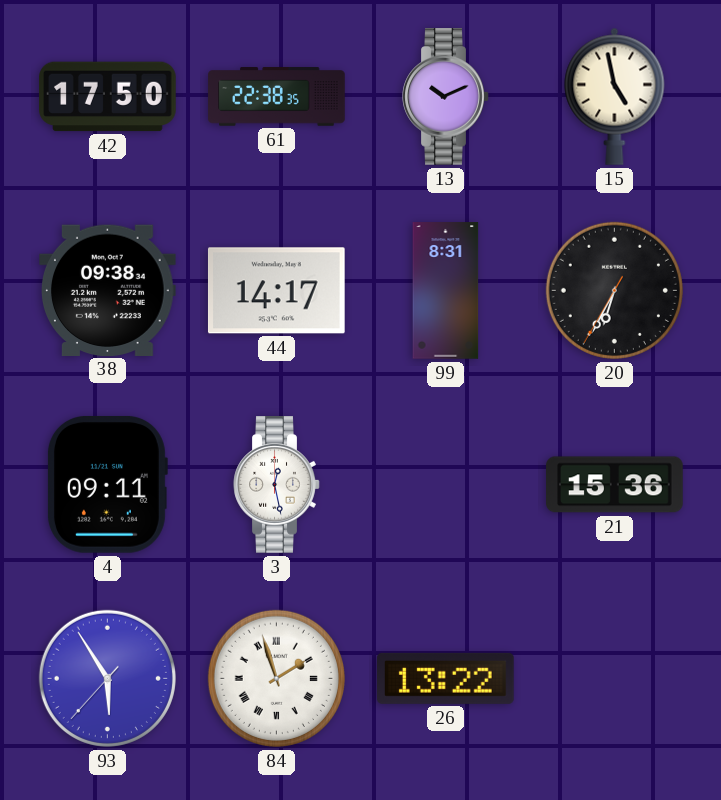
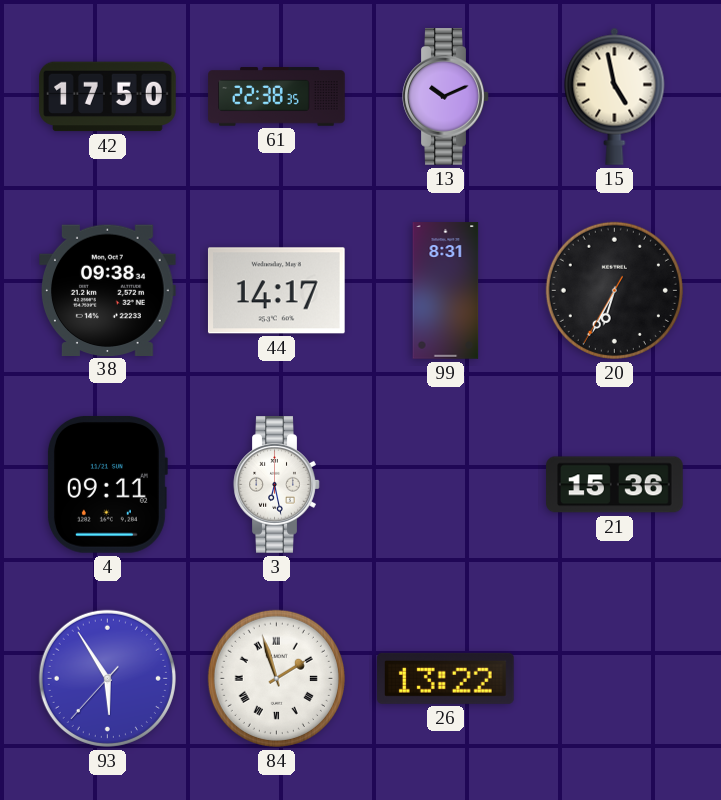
3: 12:28 -> 6:28
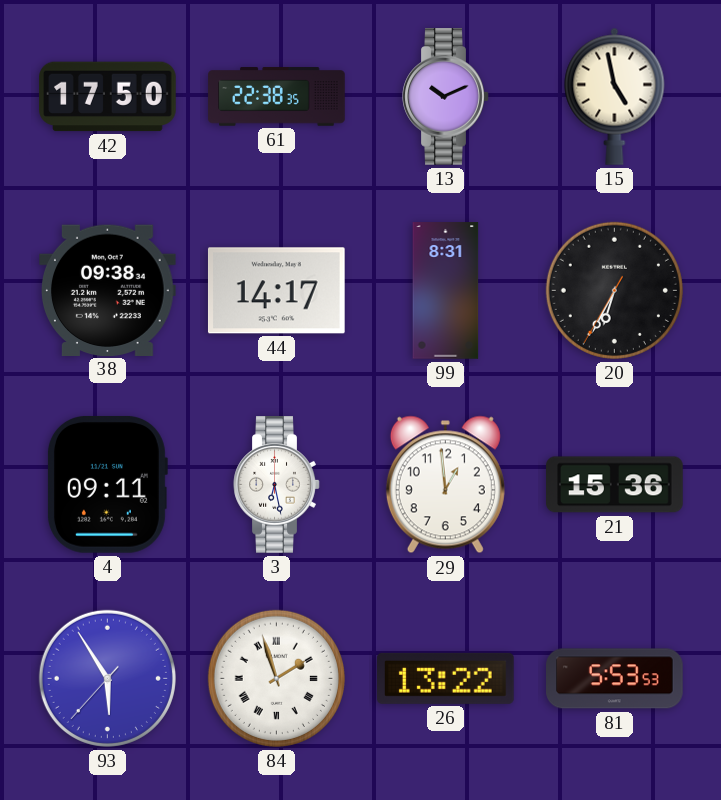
29: none -> 12:59
81: none -> 5:53
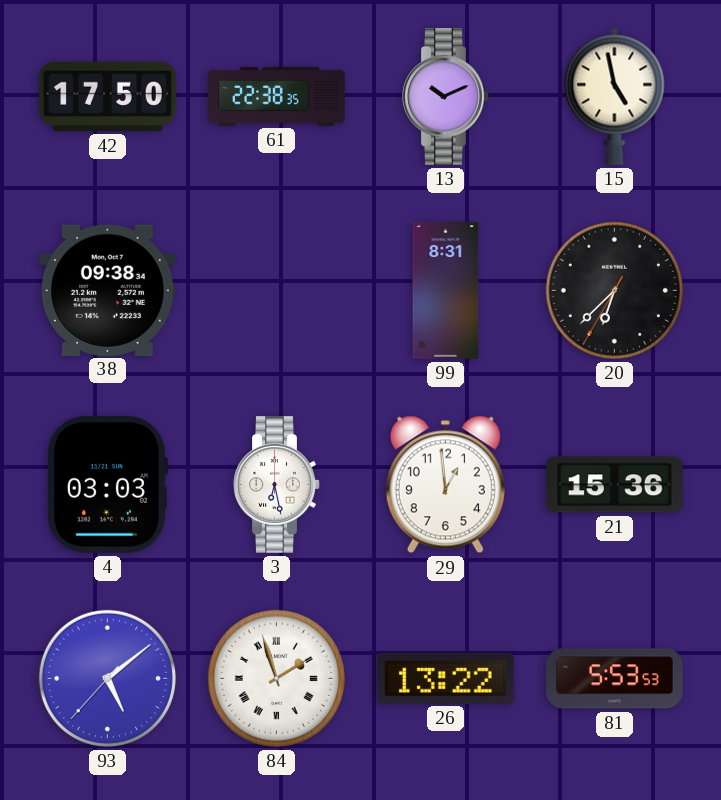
44: 14:17 -> none
20: 6:34 -> 6:37
4: 09:11 -> 03:03
93: 5:54 -> 5:08
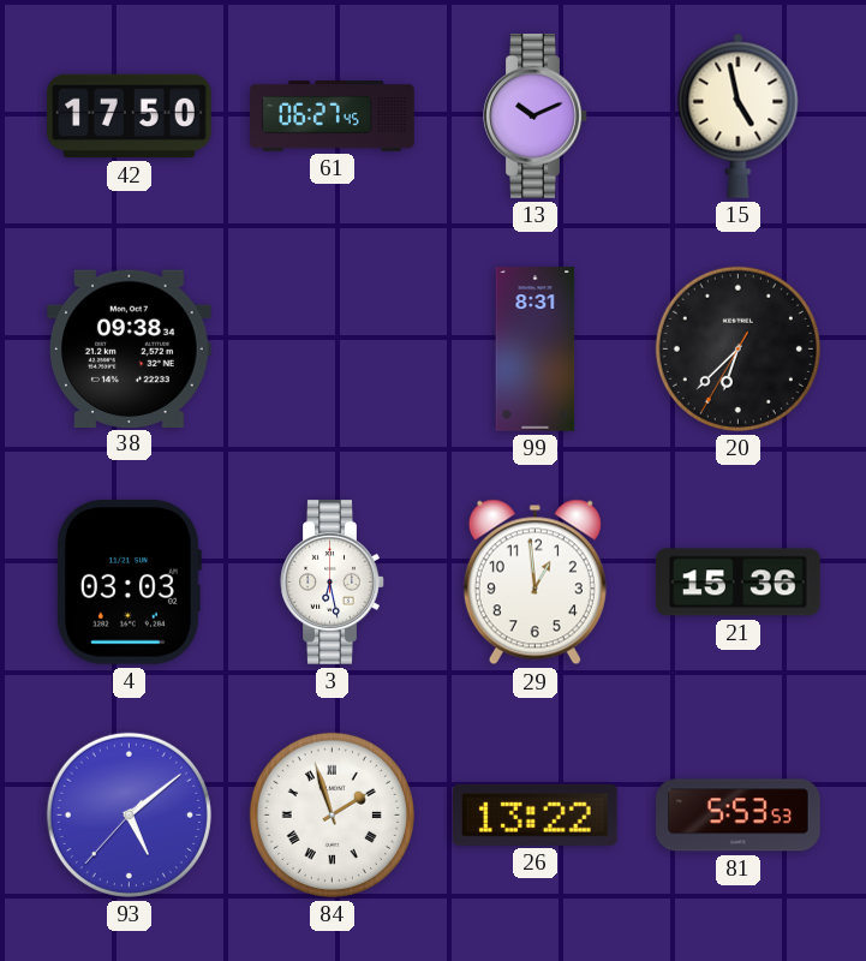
61: 22:38 -> 06:27
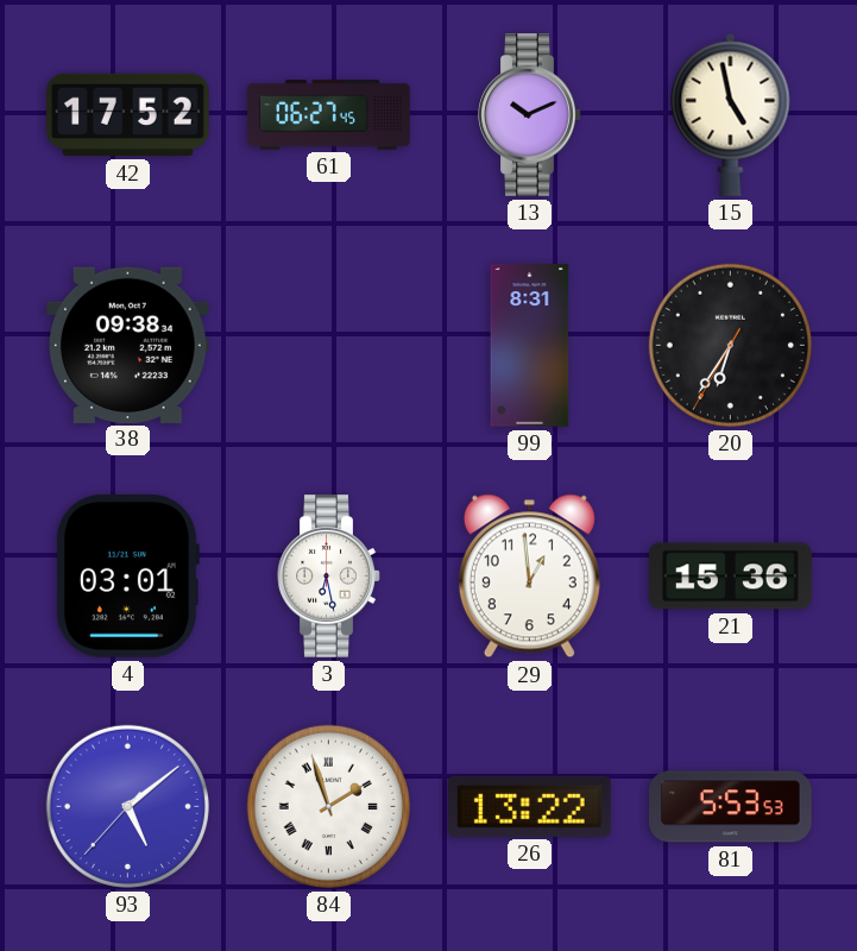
42: 17:50 -> 17:52
20: 6:37 -> 6:35
4: 03:03 -> 03:01
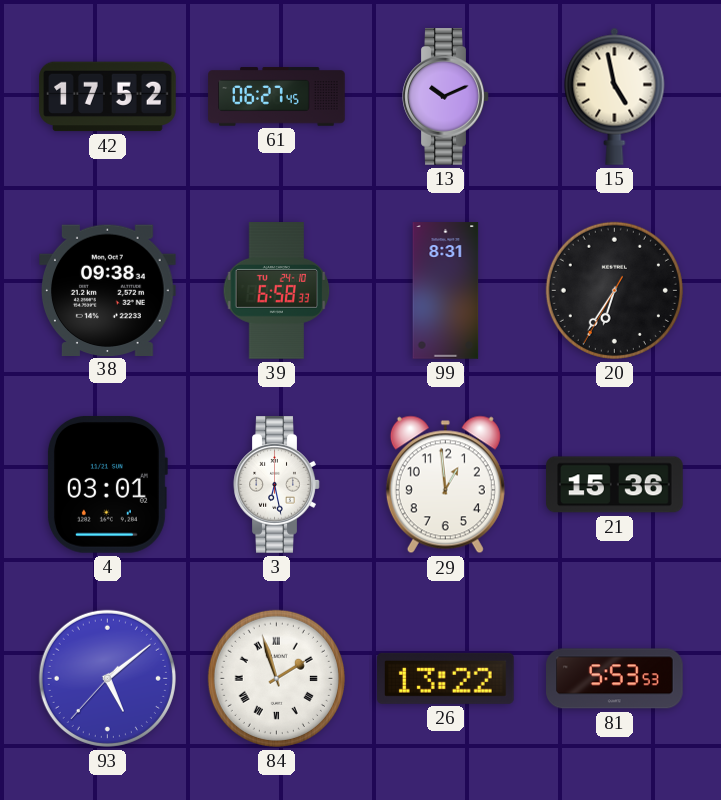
39: none -> 6:58
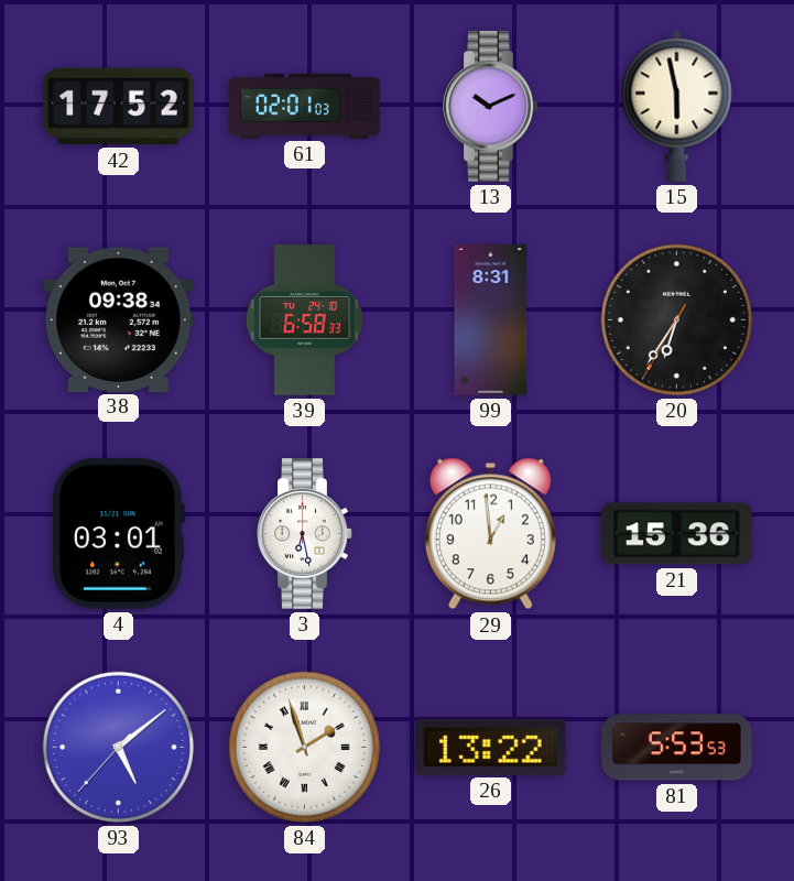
61: 06:27 -> 02:01
15: 4:58 -> 5:58
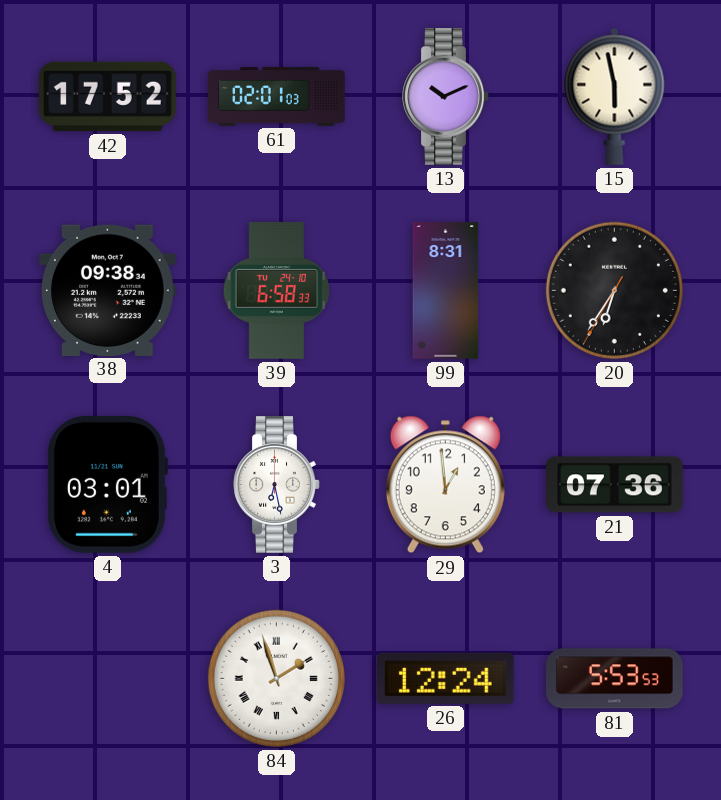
21: 15:36 -> 07:36
93: 5:08 -> none
26: 13:22 -> 12:24
